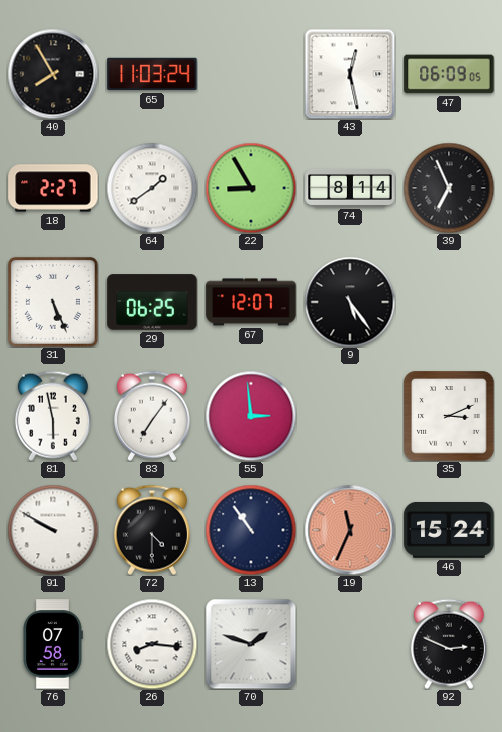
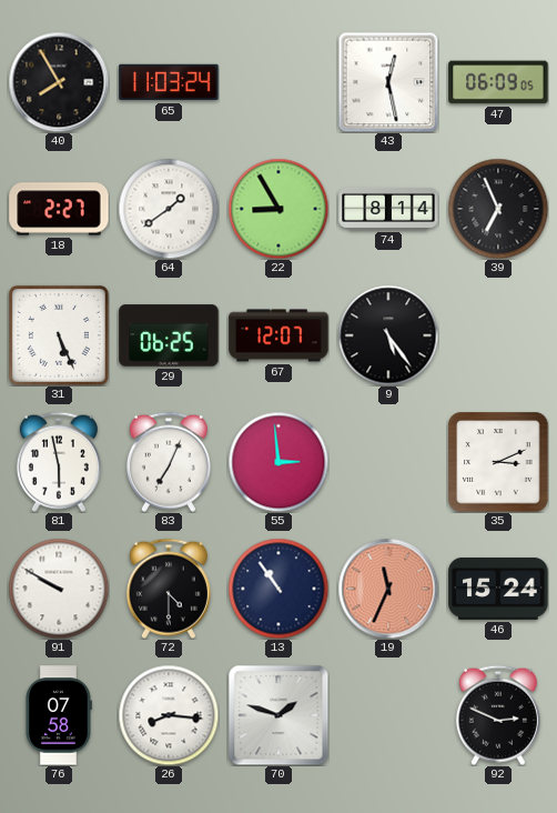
83: 7:06 -> 7:04
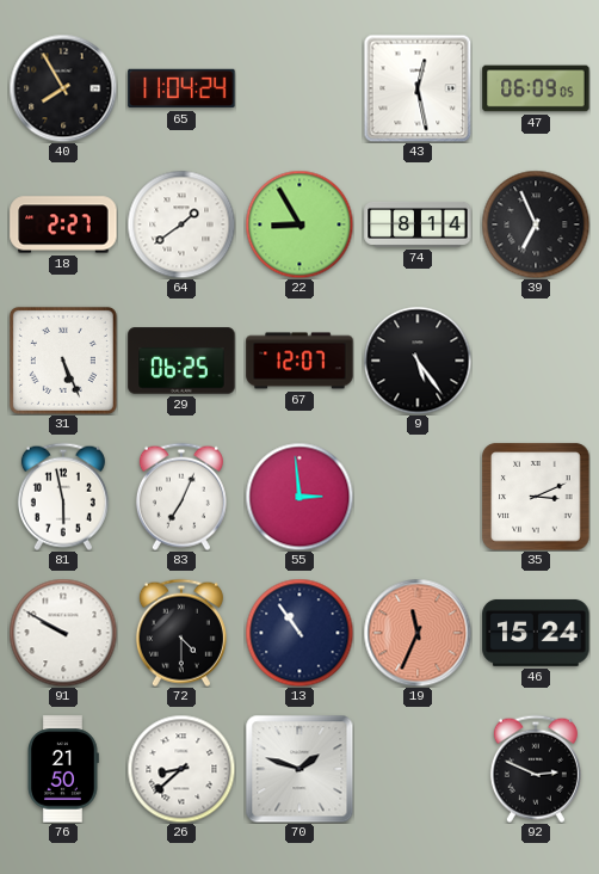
65: 11:03 -> 11:04
76: 07:58 -> 21:50
26: 8:16 -> 8:38
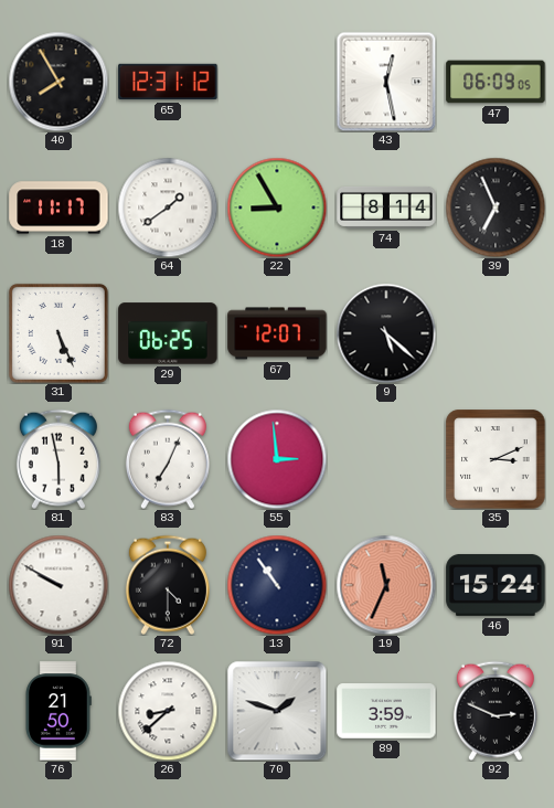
65: 11:04 -> 12:31
18: 2:27 -> 11:17
9: 5:24 -> 5:22
89: none -> 3:59
